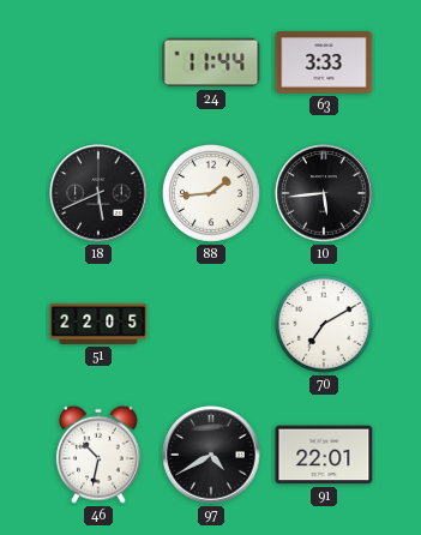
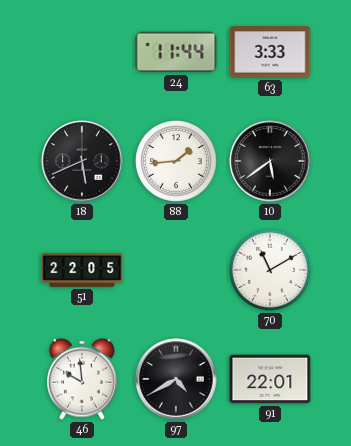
10: 5:44 -> 5:39
70: 7:10 -> 11:10
46: 10:32 -> 9:59
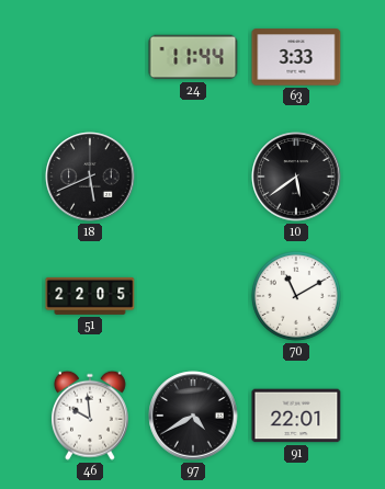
88: 1:44 -> none
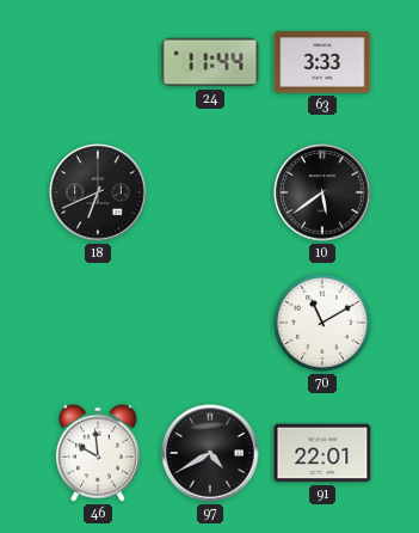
18: 5:41 -> 6:41
51: 22:05 -> none
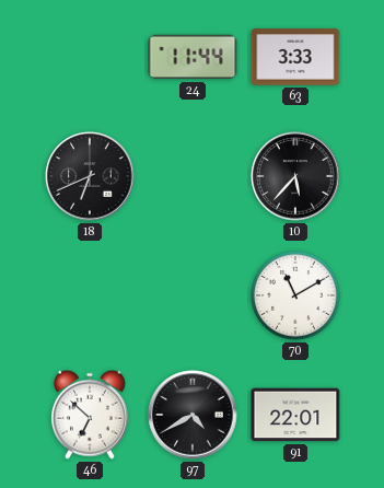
10: 5:39 -> 5:37
46: 9:59 -> 6:52
